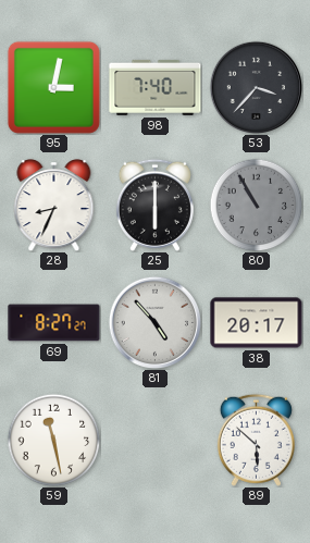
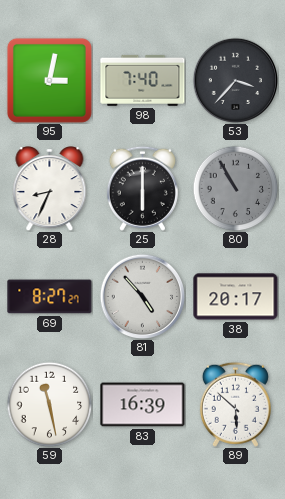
83: none -> 16:39
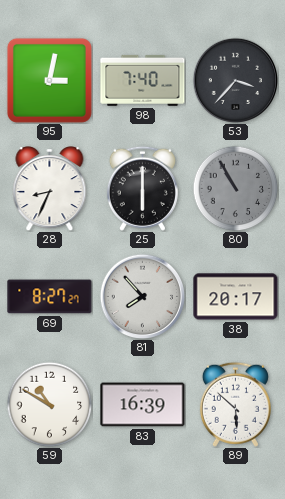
81: 4:53 -> 7:53
59: 11:28 -> 10:50
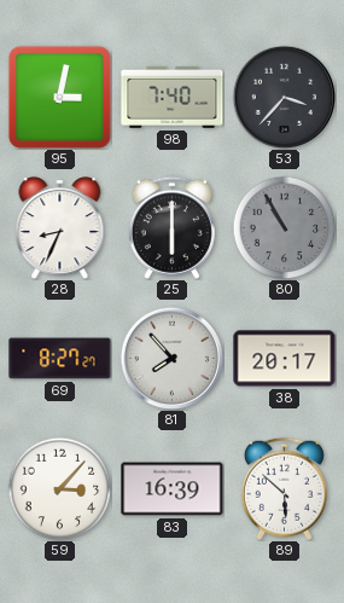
59: 10:50 -> 3:07
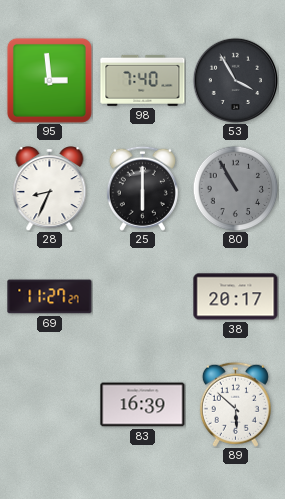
95: 3:02 -> 2:59
53: 3:37 -> 3:55
69: 8:27 -> 11:27
81: 7:53 -> none
59: 3:07 -> none
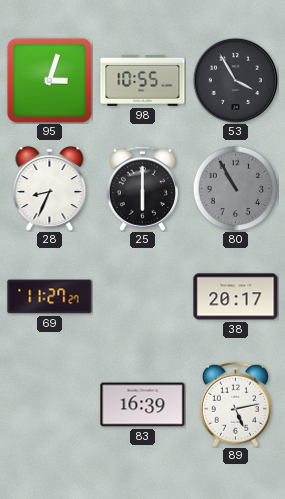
95: 2:59 -> 3:03
98: 7:40 -> 10:55
89: 5:52 -> 5:13
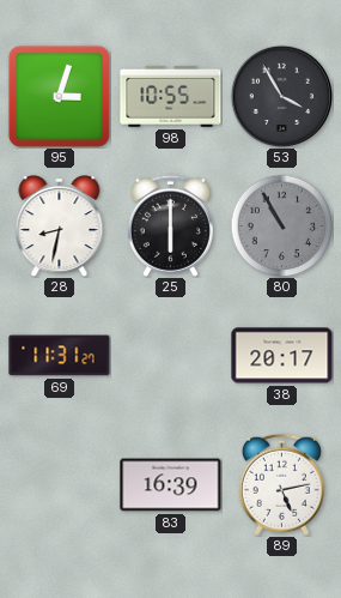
28: 8:34 -> 8:32
69: 11:27 -> 11:31
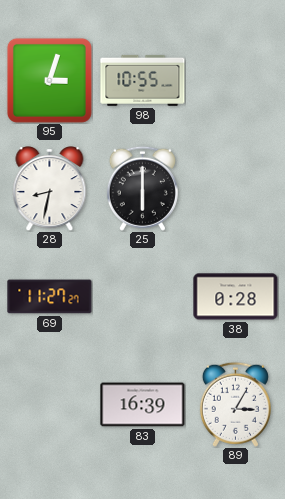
53: 3:55 -> none
80: 10:55 -> none
69: 11:31 -> 11:27
38: 20:17 -> 0:28
89: 5:13 -> 3:05
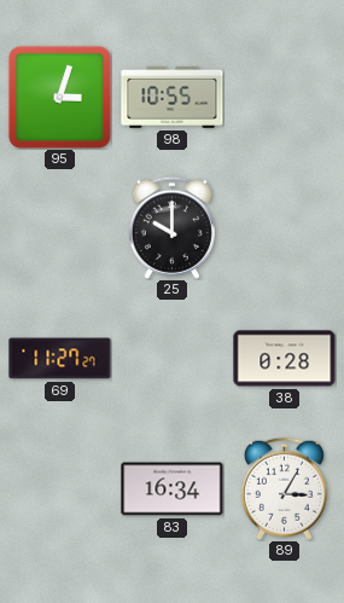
28: 8:32 -> none
25: 6:00 -> 10:00
83: 16:39 -> 16:34
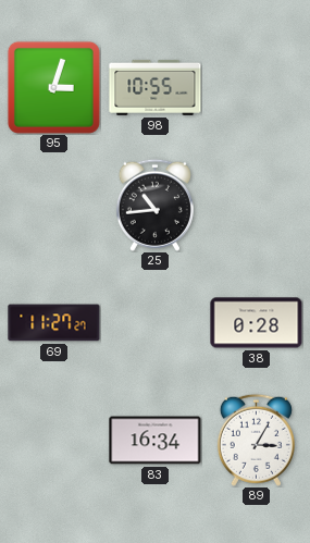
25: 10:00 -> 10:44
